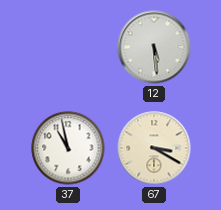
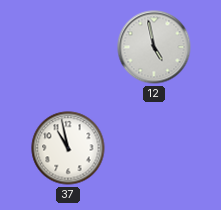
12: 5:29 -> 4:58
67: 3:20 -> none
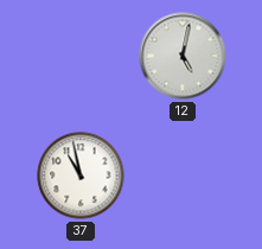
12: 4:58 -> 5:02
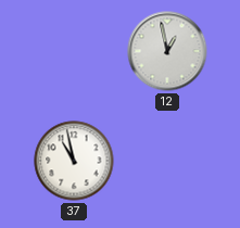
12: 5:02 -> 12:58
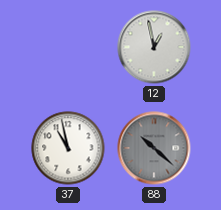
88: none -> 10:22
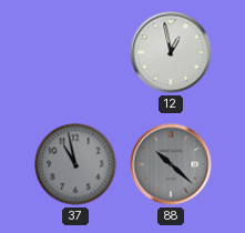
37 dial: white -> grey
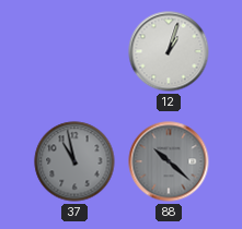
12: 12:58 -> 1:03
